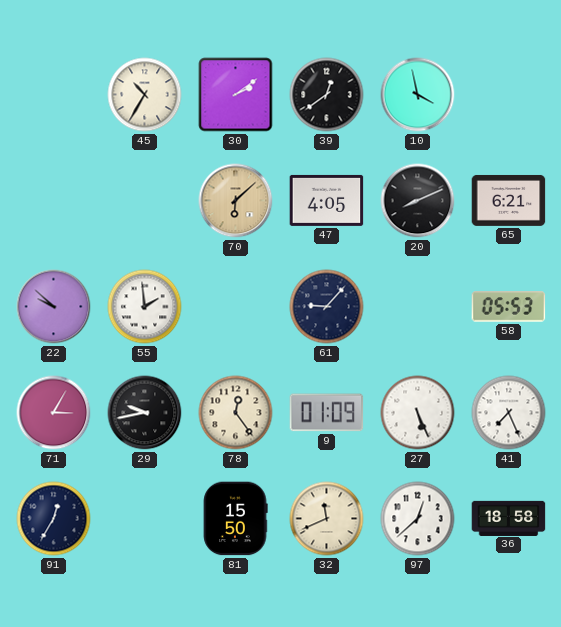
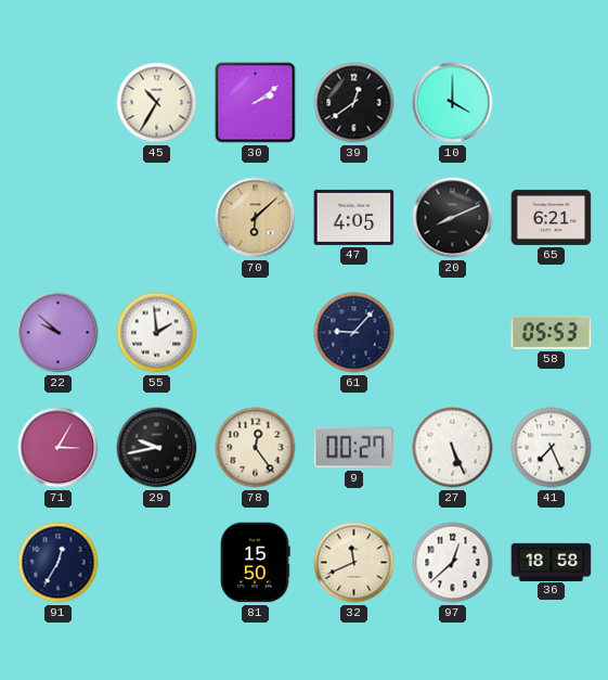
10: 3:58 -> 4:00
9: 01:09 -> 00:27
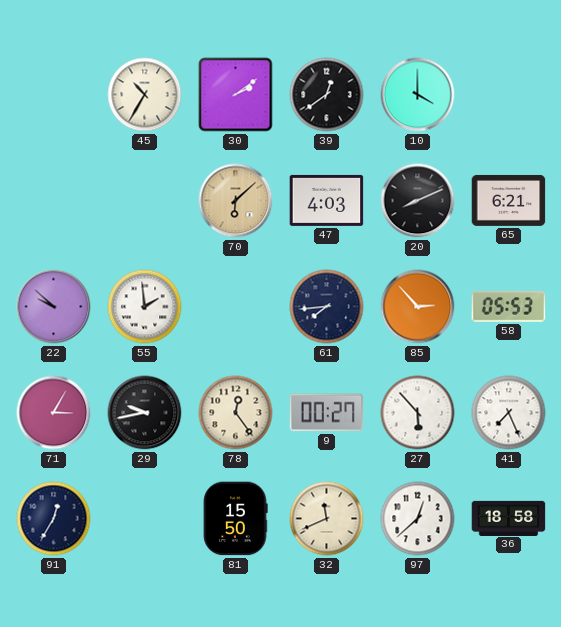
47: 4:05 -> 4:03
61: 9:07 -> 7:44
85: none -> 2:53
27: 5:26 -> 5:53
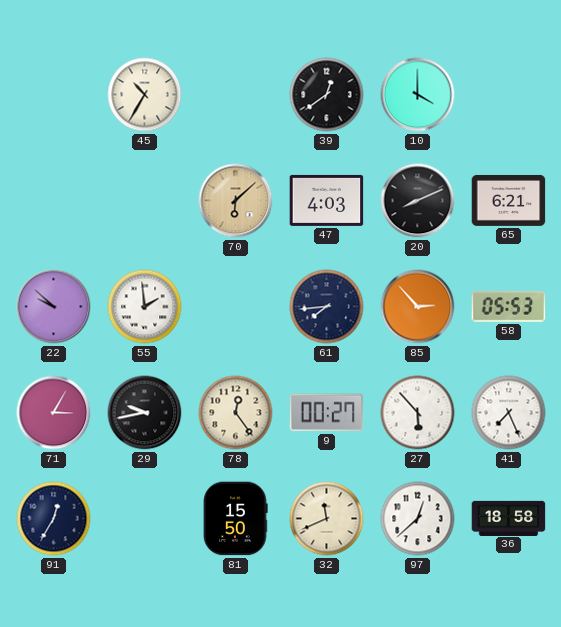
30: 2:09 -> none
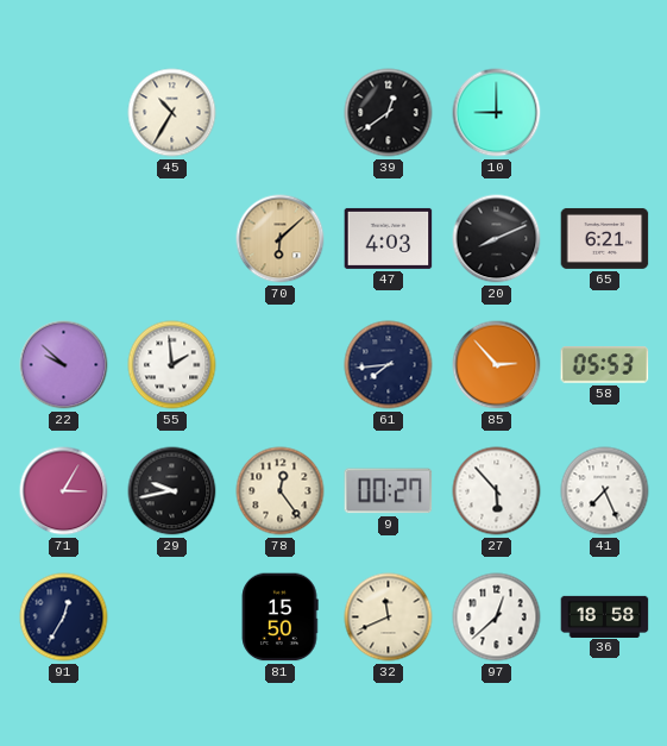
10: 4:00 -> 9:00
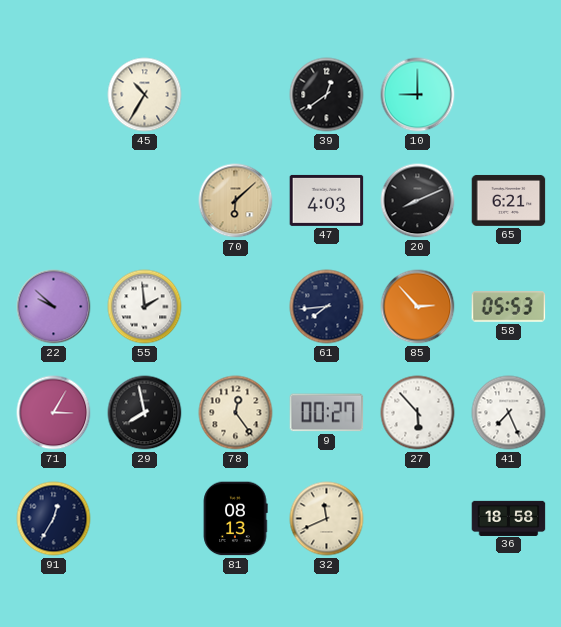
29: 9:43 -> 7:58
81: 15:50 -> 08:13
97: 12:38 -> none
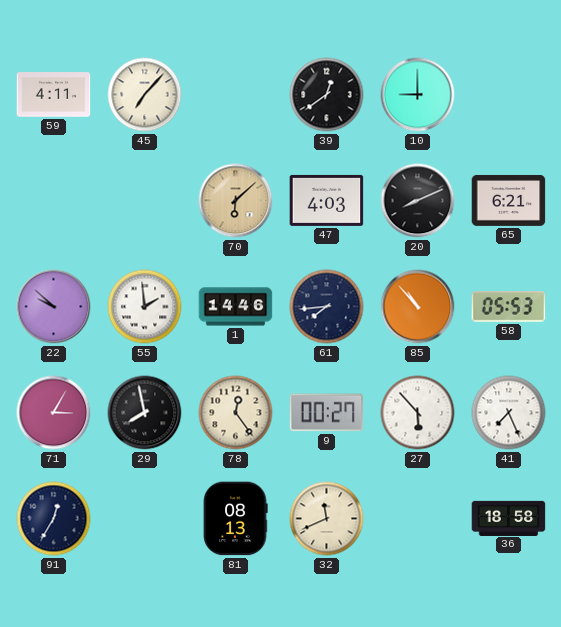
59: none -> 4:11
45: 10:35 -> 7:07
1: none -> 14:46
85: 2:53 -> 10:53
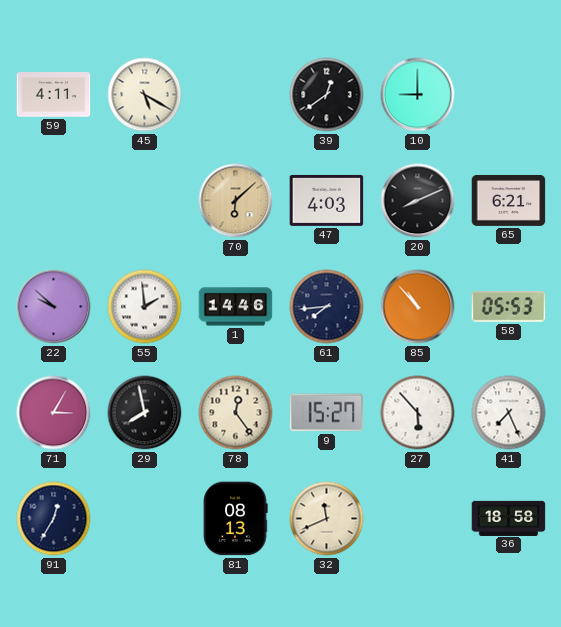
45: 7:07 -> 5:20
9: 00:27 -> 15:27
